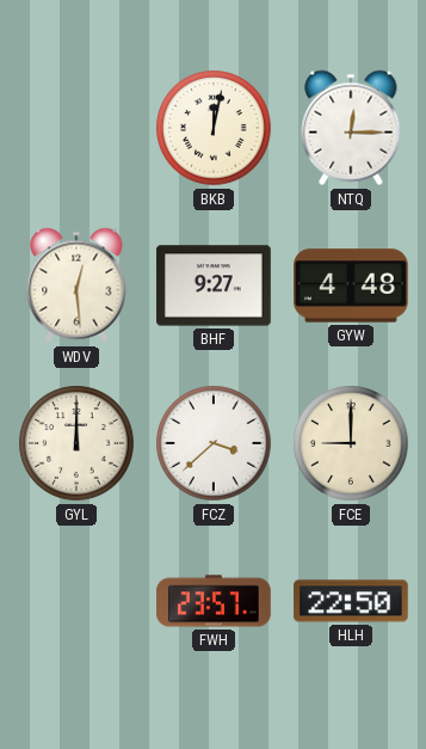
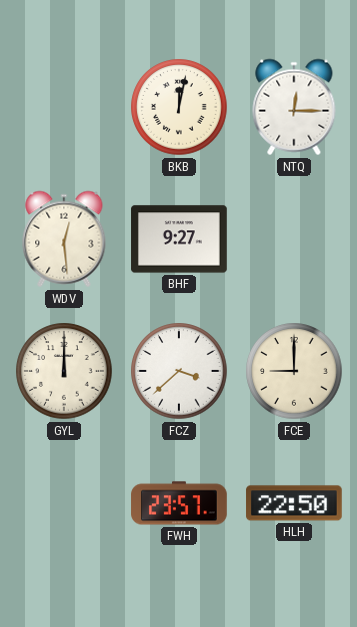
GYW: 4:48 -> none
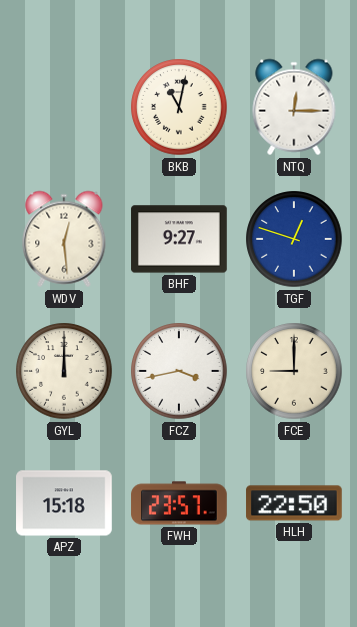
BKB: 12:02 -> 11:02
TGF: none -> 12:48
FCZ: 3:38 -> 3:43
APZ: none -> 15:18
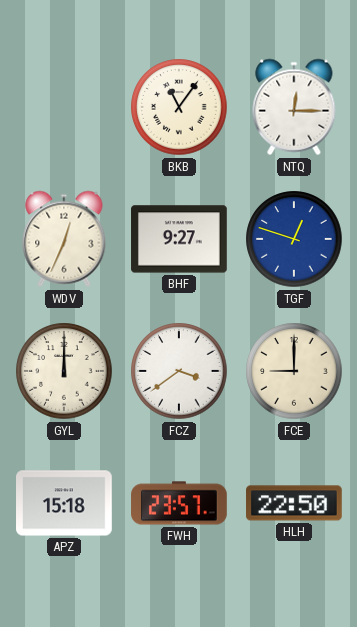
BKB: 11:02 -> 11:06
WDV: 12:29 -> 12:34
FCZ: 3:43 -> 3:39
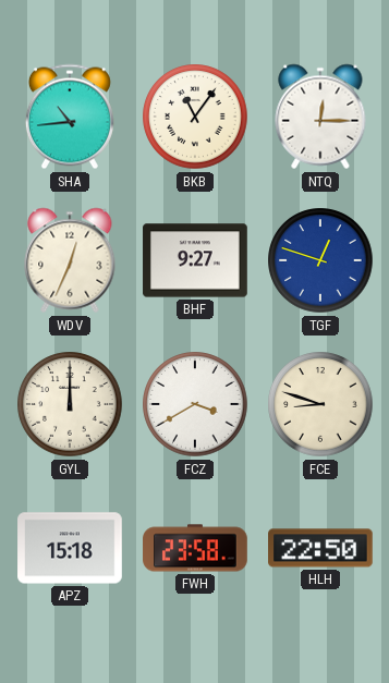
SHA: none -> 10:44
FCZ: 3:39 -> 3:40
FCE: 9:00 -> 8:48
FWH: 23:57 -> 23:58
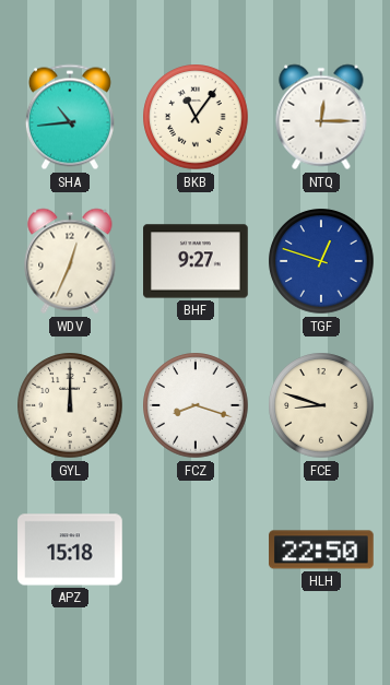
FCZ: 3:40 -> 8:18
FWH: 23:58 -> none
